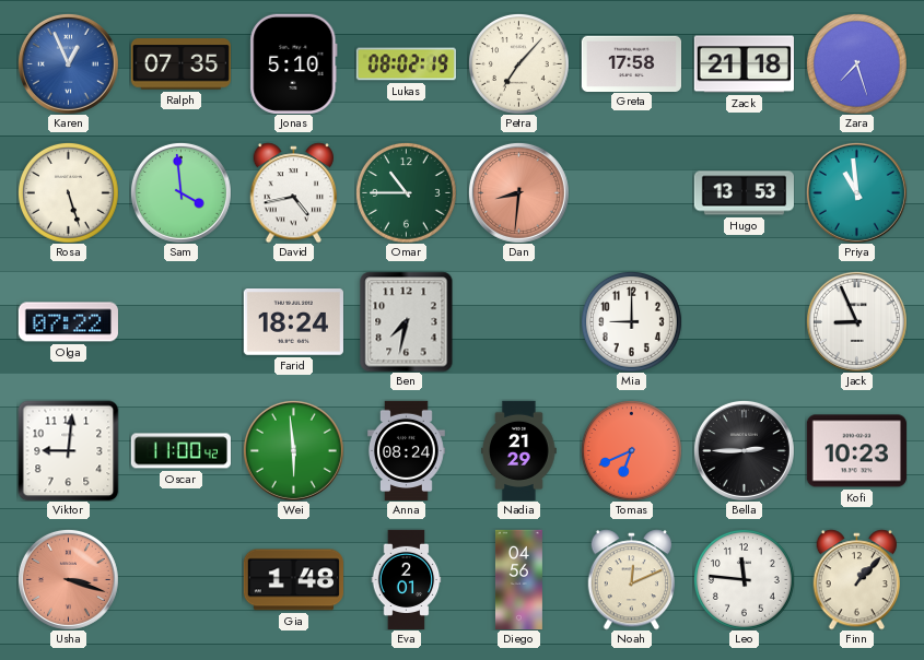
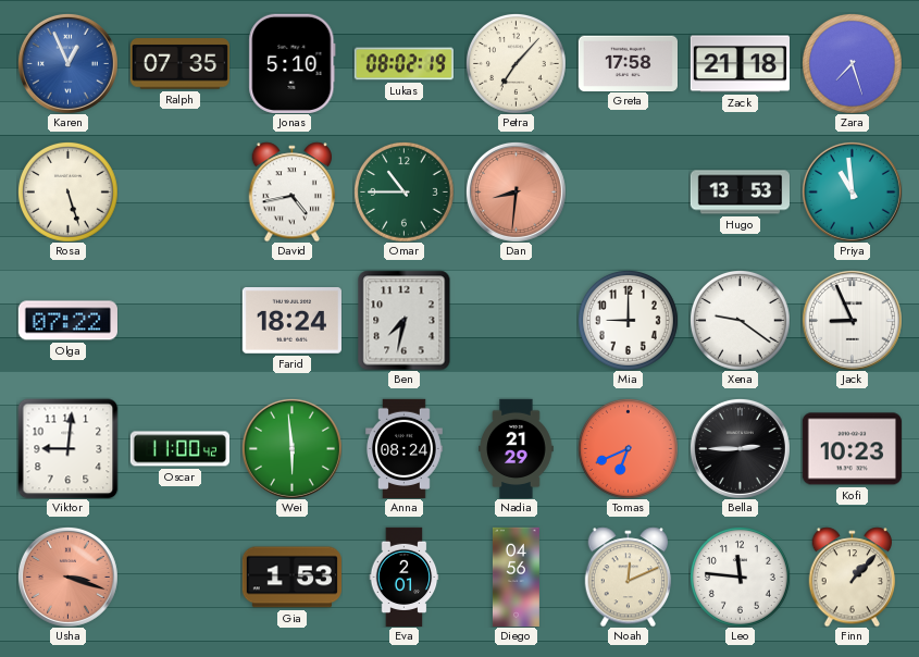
Sam: 3:59 -> none
Xena: none -> 9:21
Gia: 1:48 -> 1:53
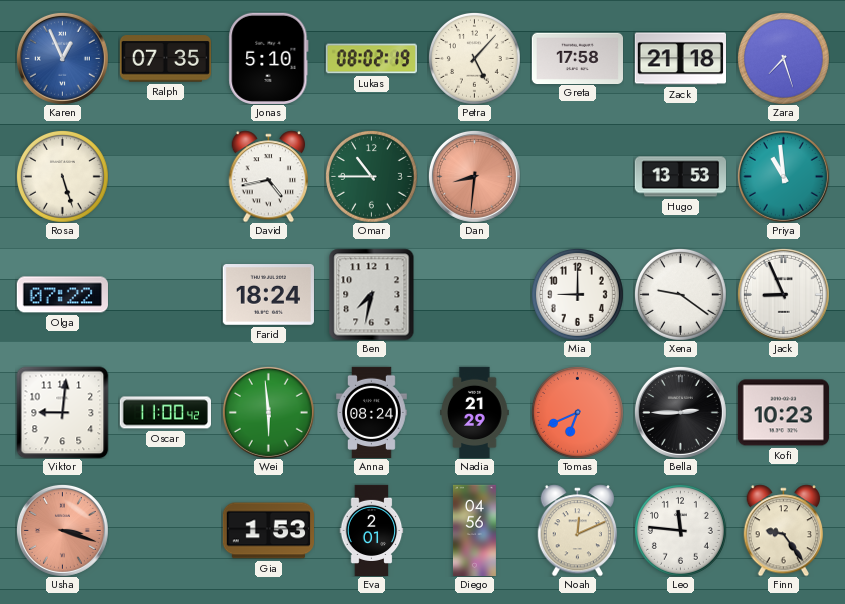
Petra: 7:07 -> 5:07
Finn: 1:07 -> 9:24
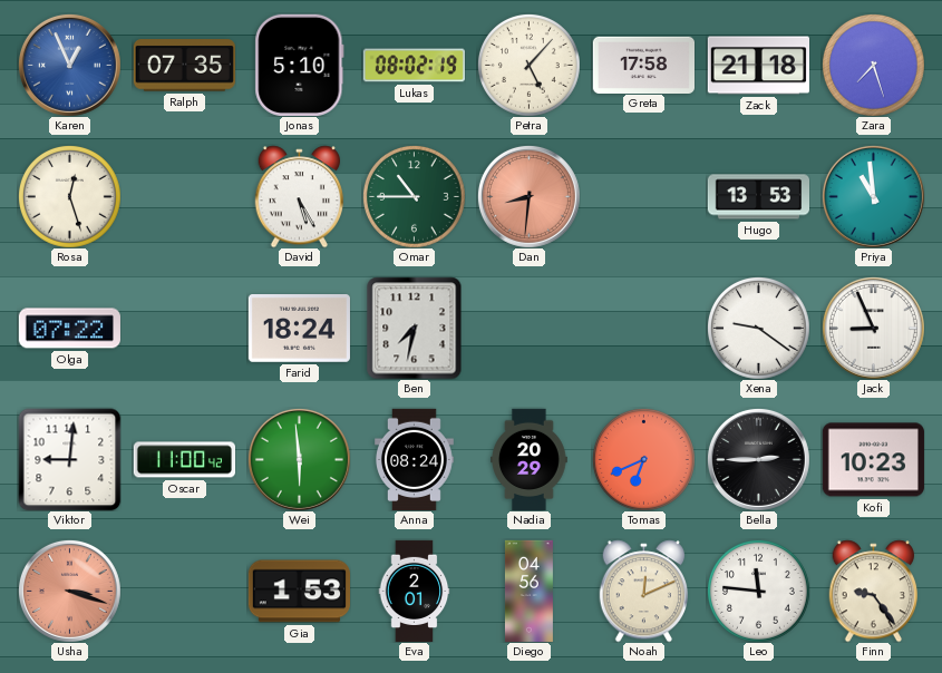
Rosa: 5:27 -> 12:27
David: 4:43 -> 5:25
Mia: 9:00 -> none
Nadia: 21:29 -> 20:29
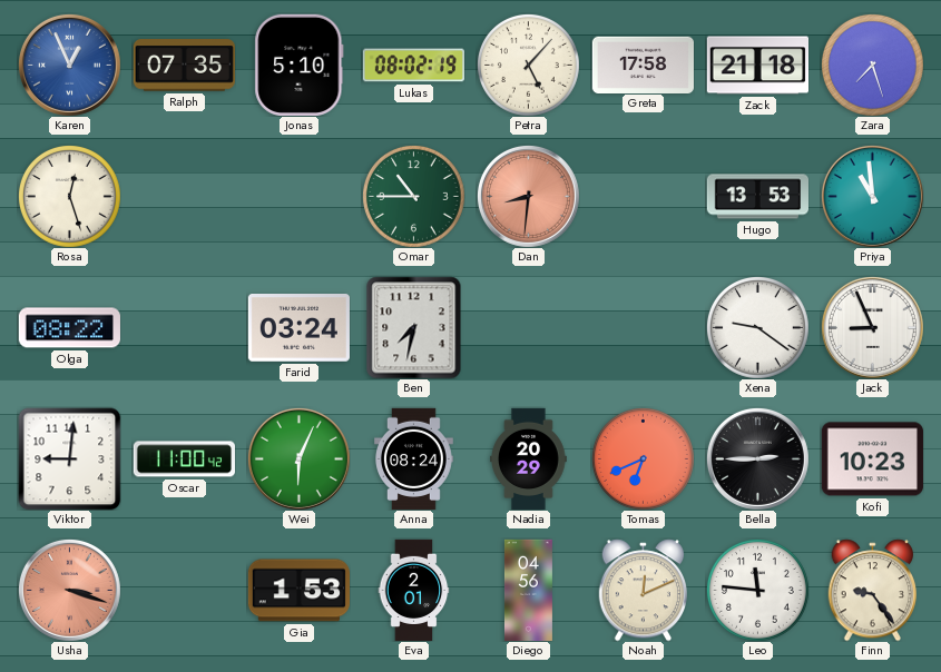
David: 5:25 -> none
Olga: 07:22 -> 08:22
Farid: 18:24 -> 03:24
Wei: 5:59 -> 6:04
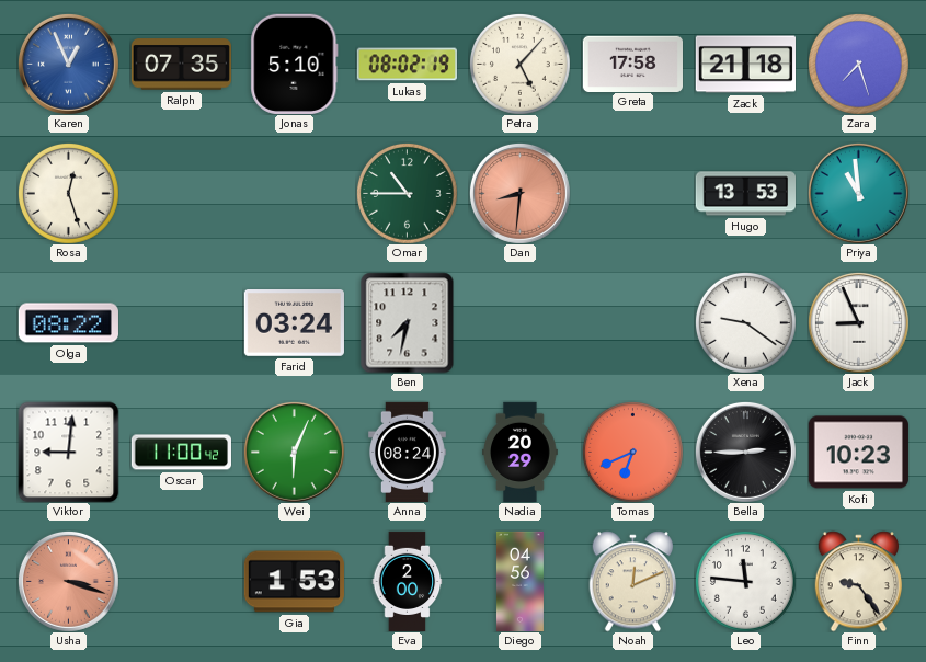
Eva: 2:01 -> 2:00
